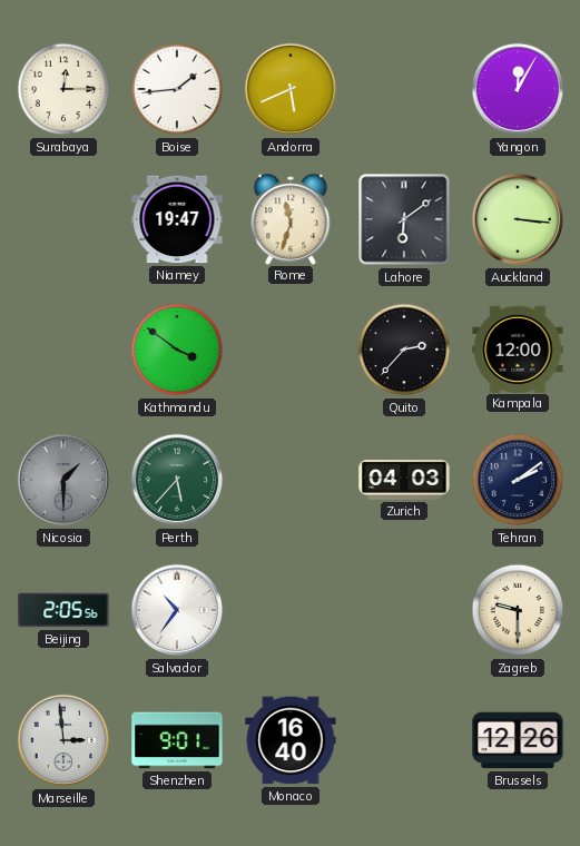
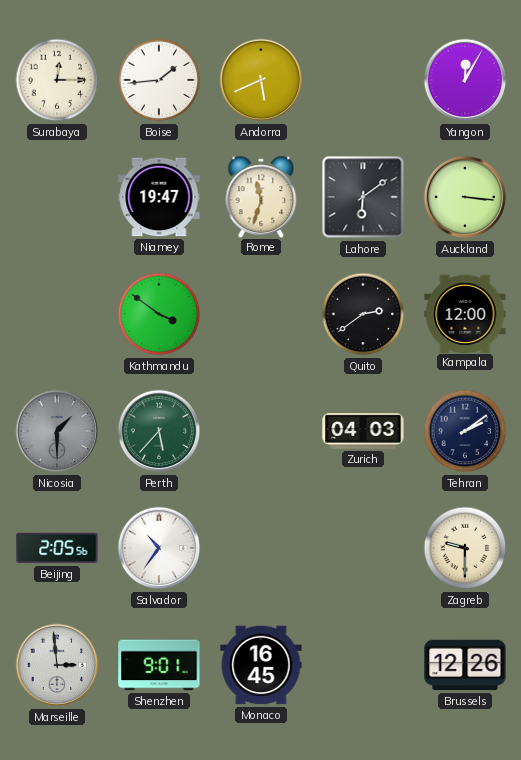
Quito: 2:37 -> 2:39
Monaco: 16:40 -> 16:45
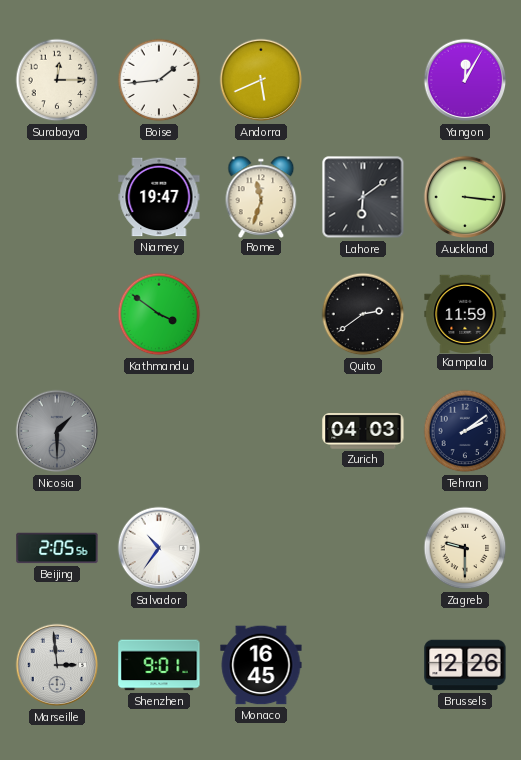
Kampala: 12:00 -> 11:59
Perth: 5:37 -> none
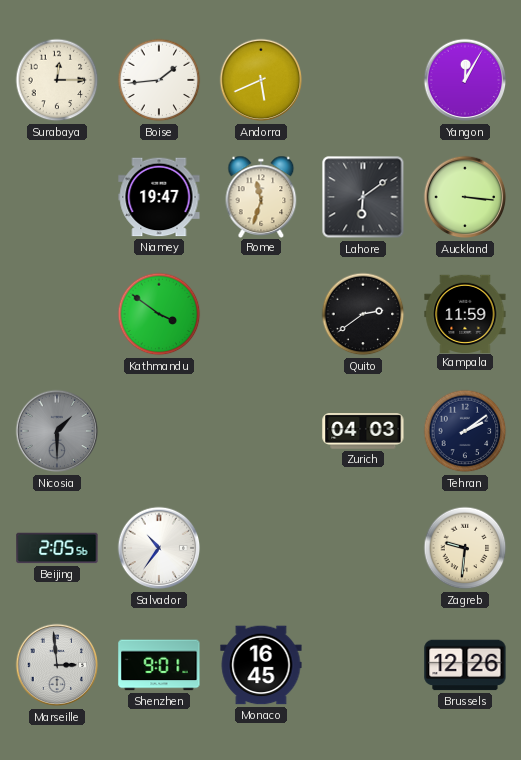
Zagreb: 9:30 -> 9:31
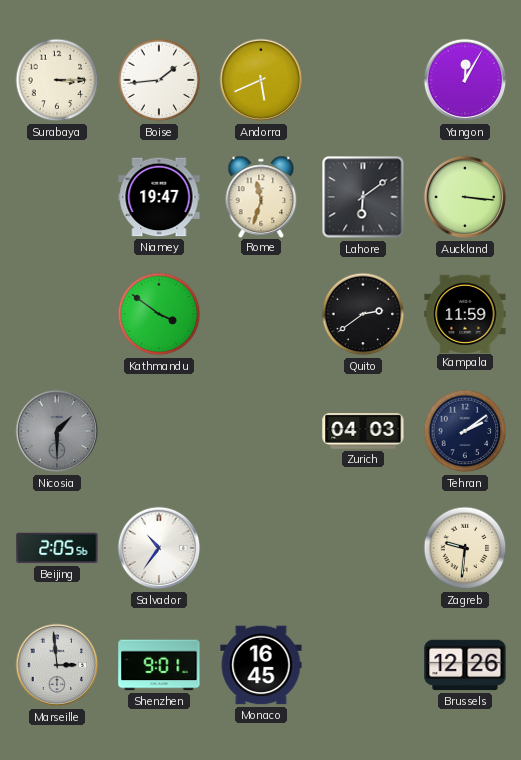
Surabaya: 12:15 -> 3:15
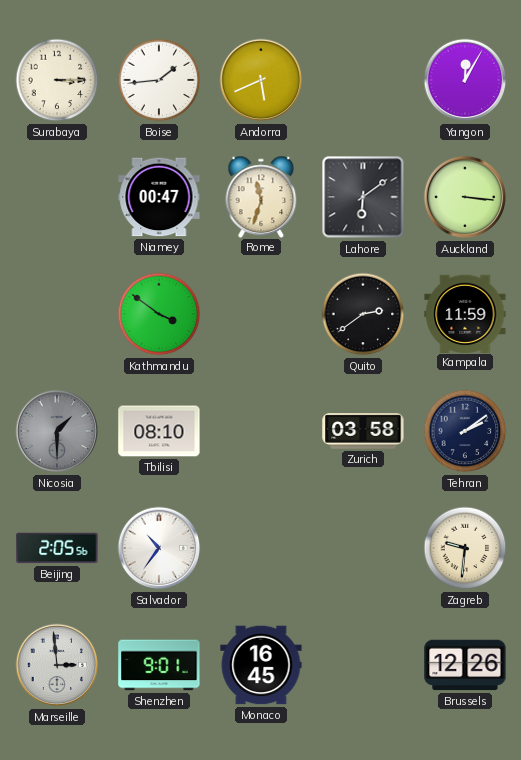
Niamey: 19:47 -> 00:47
Tbilisi: none -> 08:10
Zurich: 04:03 -> 03:58
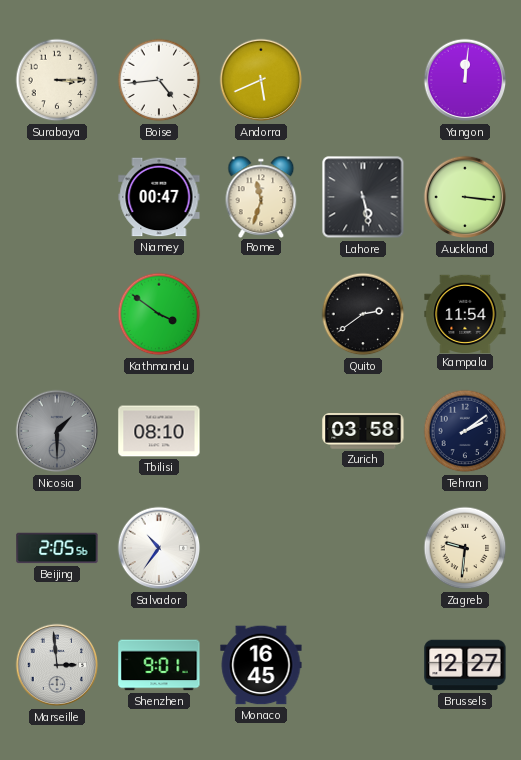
Boise: 1:44 -> 4:44
Yangon: 12:05 -> 12:01
Lahore: 6:09 -> 5:28
Kampala: 11:59 -> 11:54
Brussels: 12:26 -> 12:27
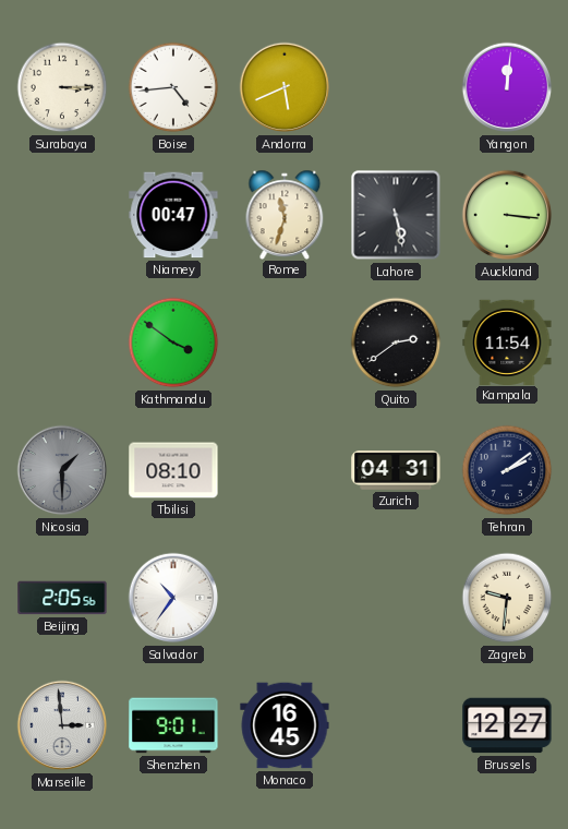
Zurich: 03:58 -> 04:31
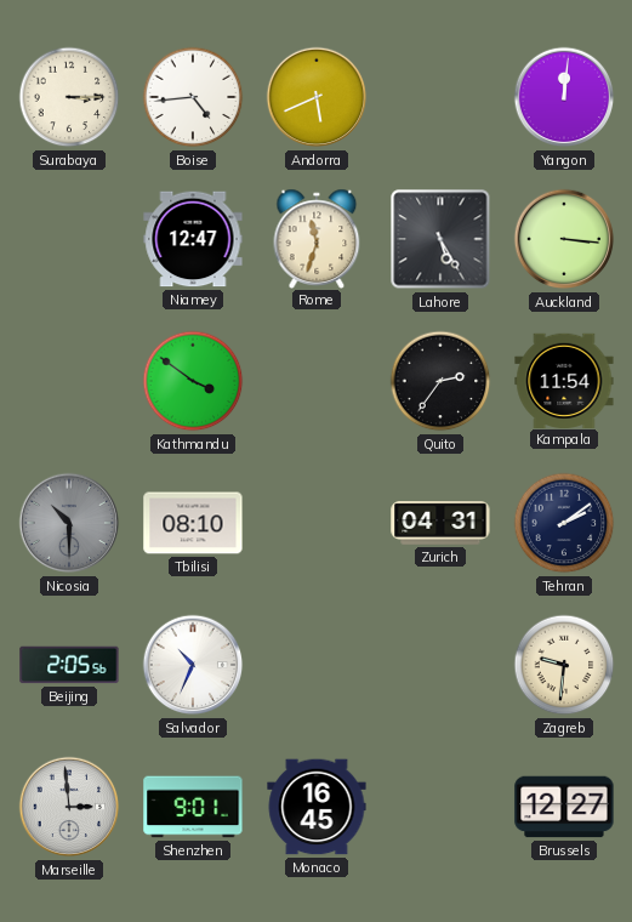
Niamey: 00:47 -> 12:47
Lahore: 5:28 -> 5:25
Quito: 2:39 -> 2:36
Nicosia: 1:30 -> 10:30
Salvador: 10:36 -> 10:34
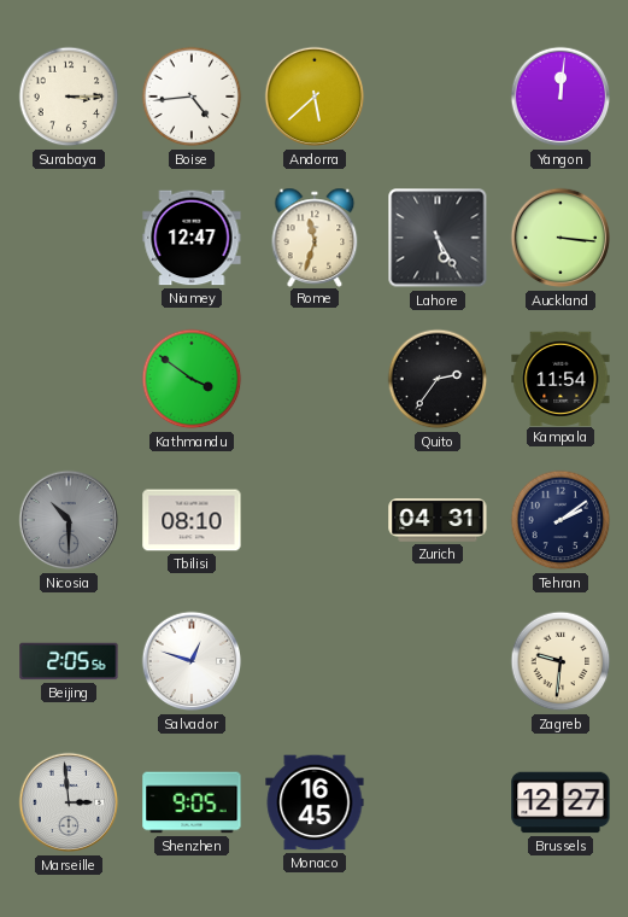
Andorra: 5:41 -> 5:38
Salvador: 10:34 -> 12:48
Shenzhen: 9:01 -> 9:05
